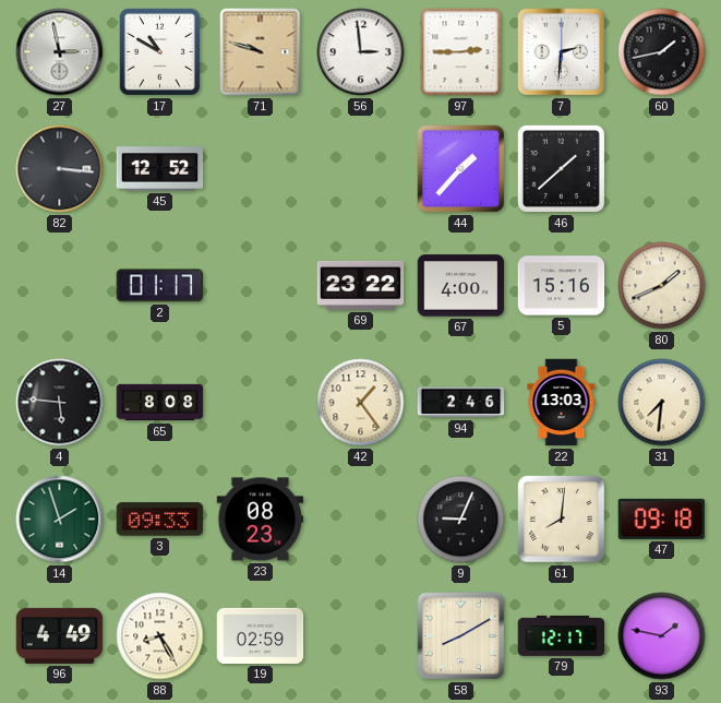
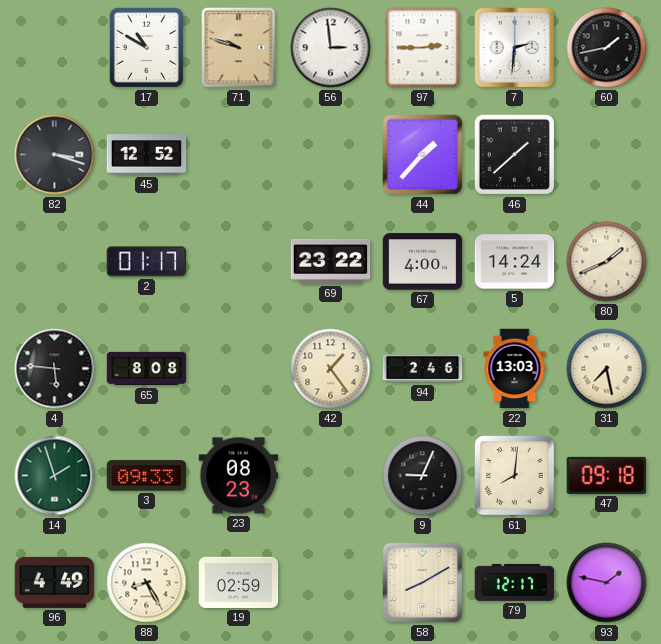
27: 2:58 -> none
82: 3:16 -> 3:18
5: 15:16 -> 14:24
31: 7:31 -> 7:28
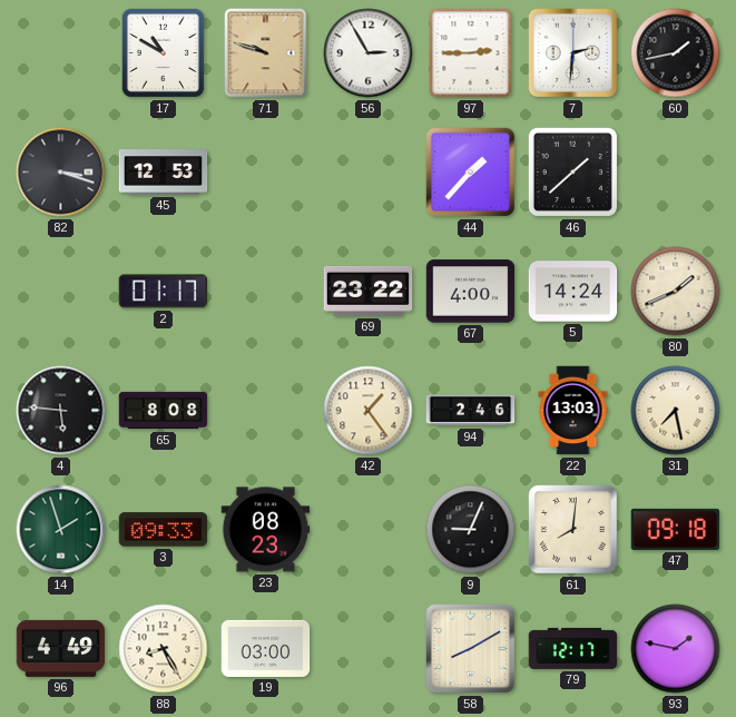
56: 2:59 -> 2:55
45: 12:52 -> 12:53
19: 02:59 -> 03:00
